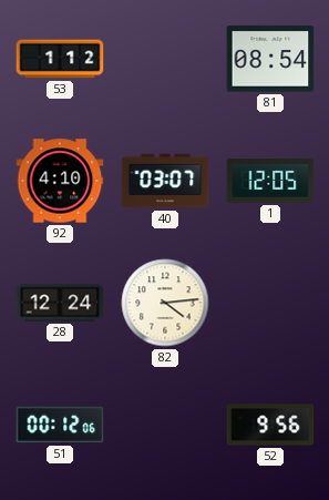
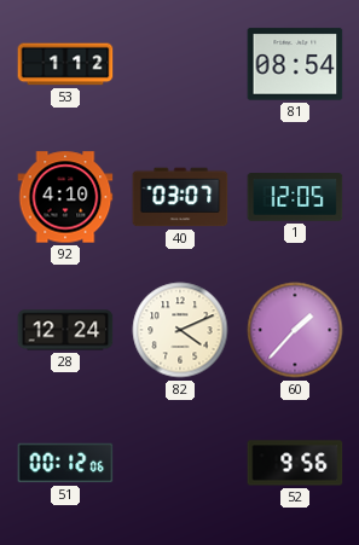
82: 4:14 -> 4:11
60: none -> 1:37
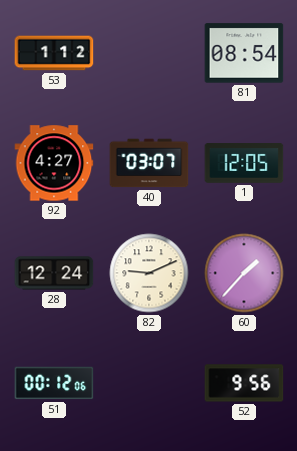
92: 4:10 -> 4:27
82: 4:11 -> 9:11
